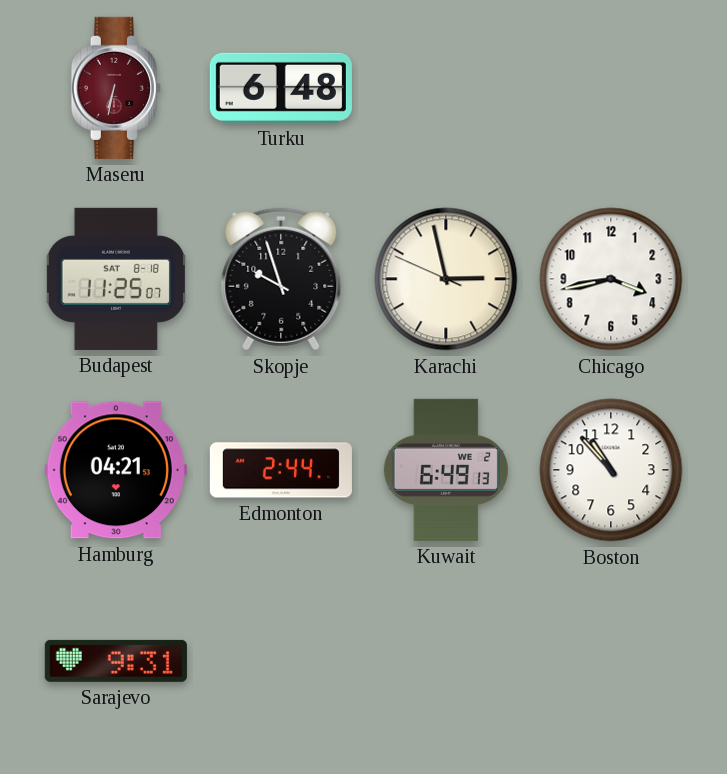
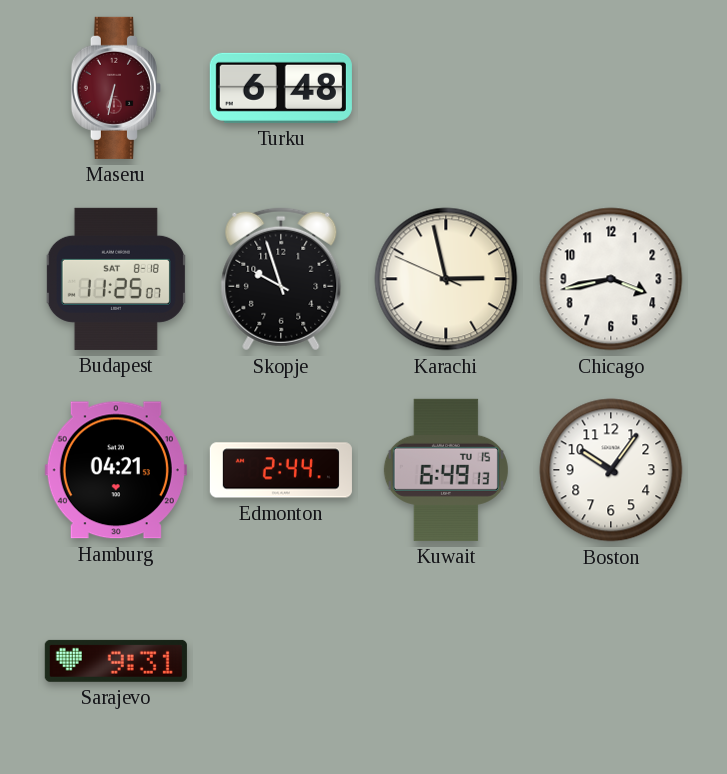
Kuwait date: WE 2 -> TU 15
Boston: 10:53 -> 10:06
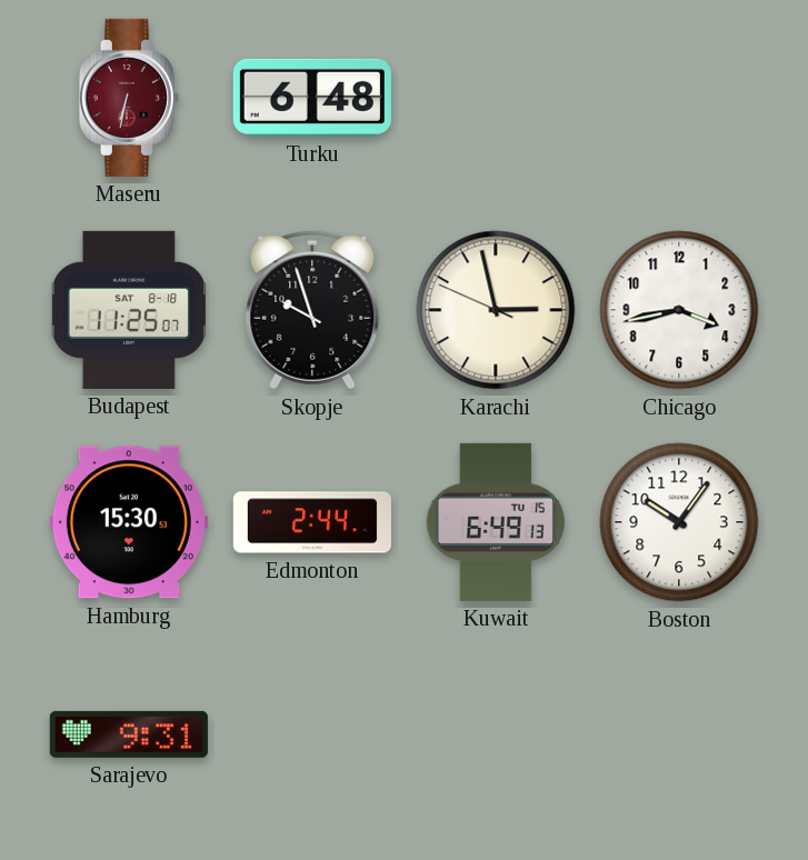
Hamburg: 04:21 -> 15:30
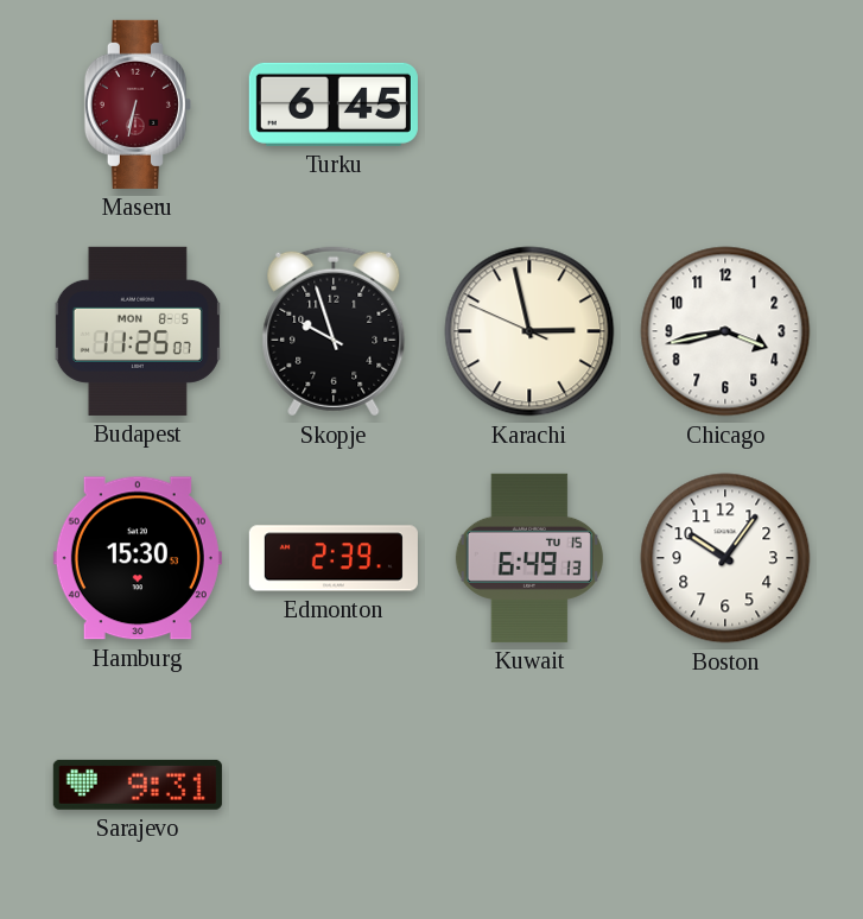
Turku: 6:48 -> 6:45
Budapest date: SAT 8-18 -> MON 8-5
Edmonton: 2:44 -> 2:39
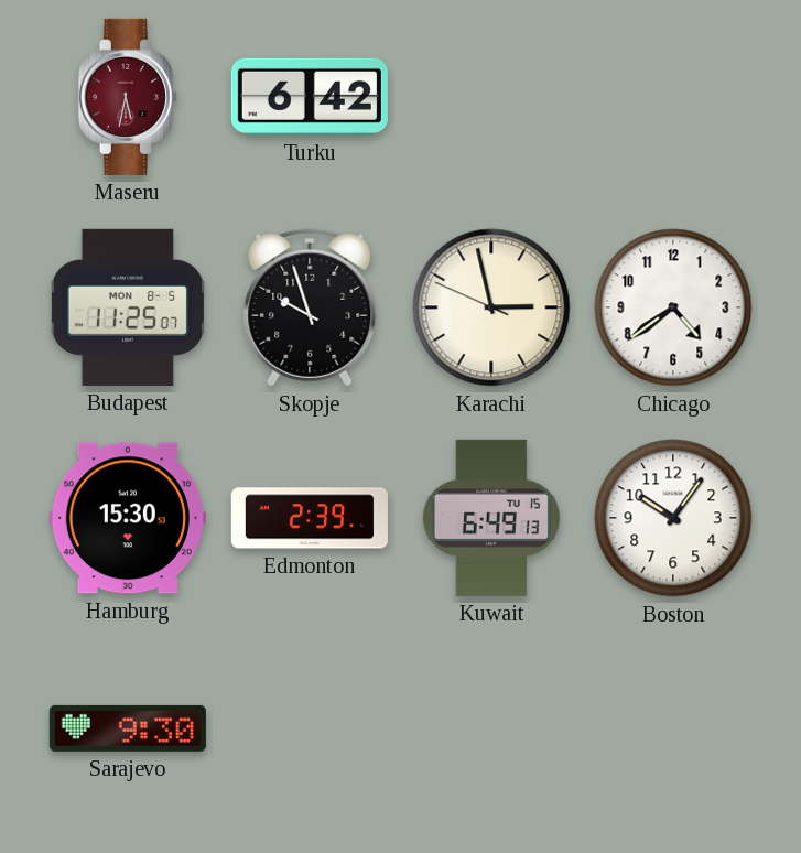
Maseru: 6:32 -> 5:32
Turku: 6:45 -> 6:42
Chicago: 3:43 -> 4:39
Sarajevo: 9:31 -> 9:30
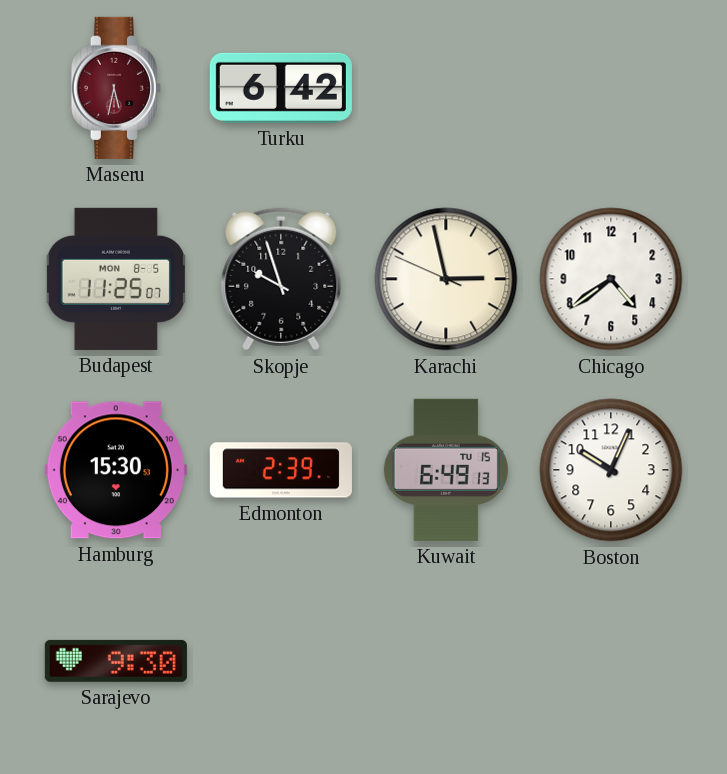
Boston: 10:06 -> 10:04
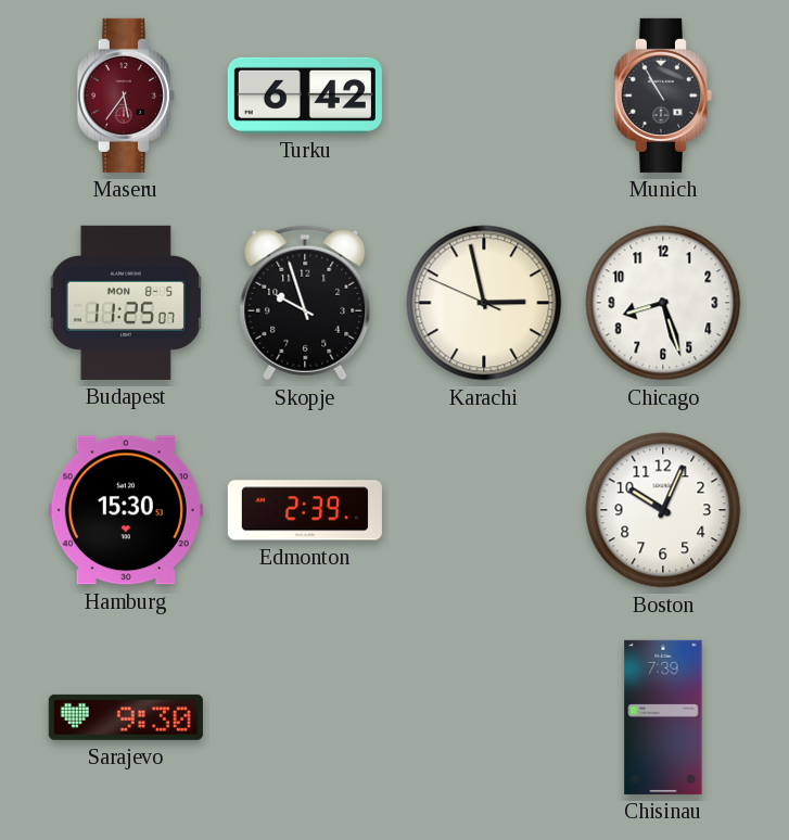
Maseru: 5:32 -> 5:36
Munich: none -> 10:55
Chicago: 4:39 -> 8:27
Kuwait: 6:49 -> none
Chisinau: none -> 7:39
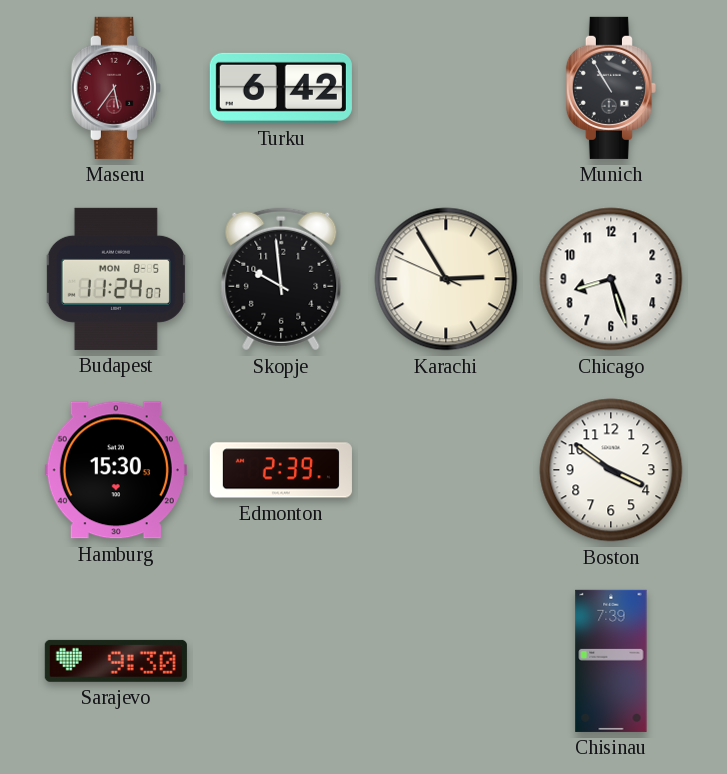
Budapest: 11:25 -> 11:24
Skopje: 9:57 -> 9:59
Karachi: 2:57 -> 2:54
Boston: 10:04 -> 3:51
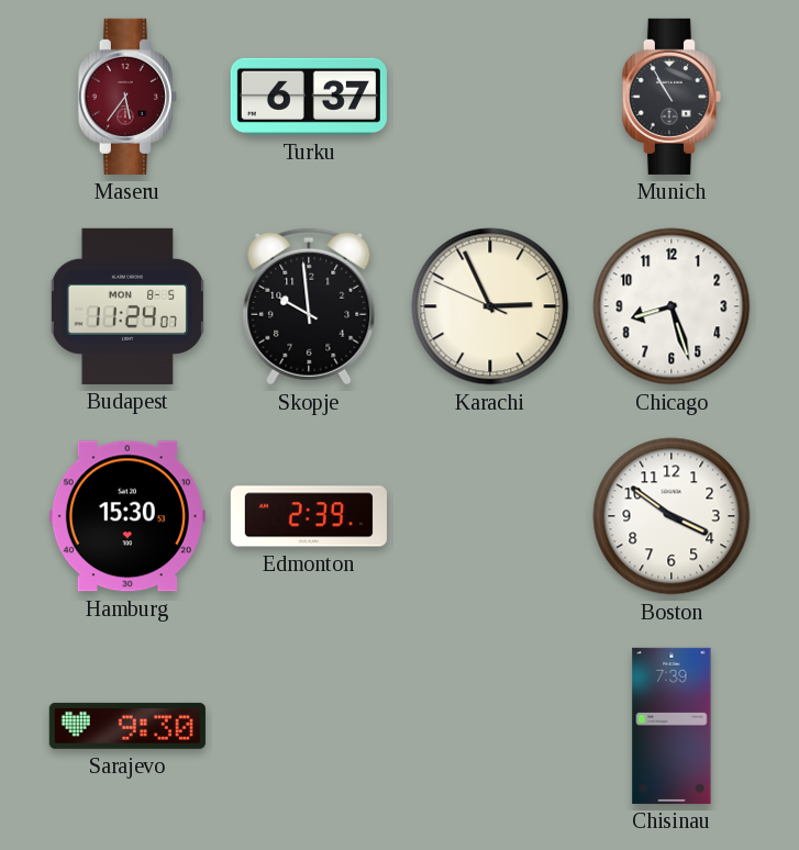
Turku: 6:42 -> 6:37
Karachi: 2:54 -> 2:55
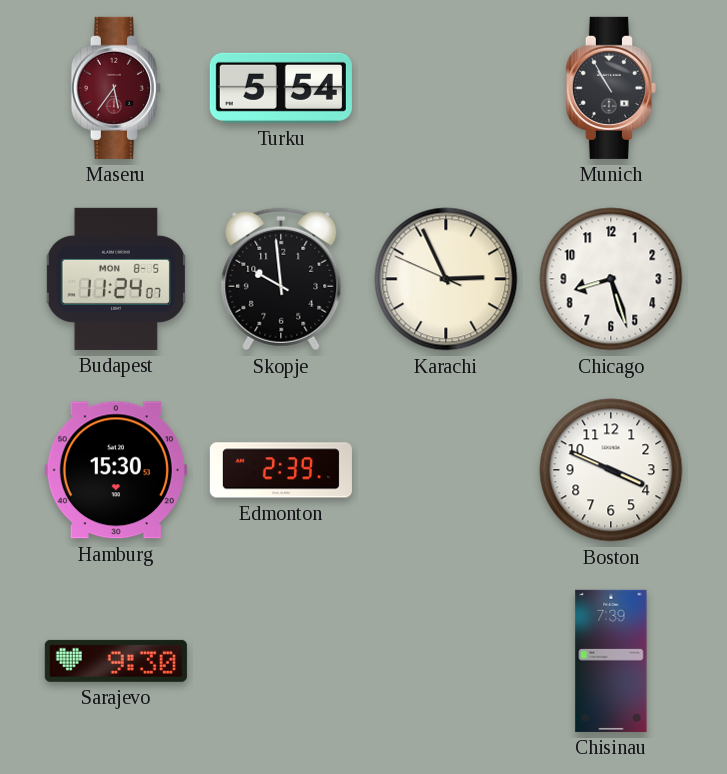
Turku: 6:37 -> 5:54
Boston: 3:51 -> 3:49
